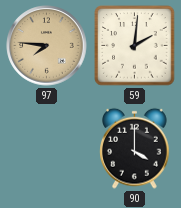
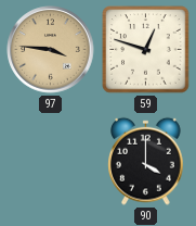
97: 7:46 -> 3:46
59: 2:01 -> 12:48
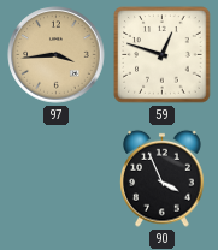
97: 3:46 -> 3:44
90: 4:00 -> 3:56
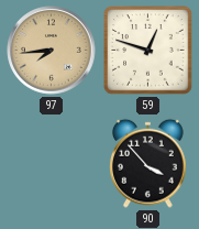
97: 3:44 -> 7:44
90: 3:56 -> 3:53
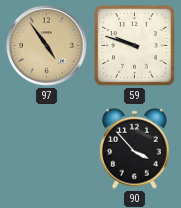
97: 7:44 -> 4:54
59: 12:48 -> 9:48
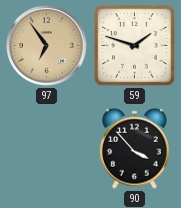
97: 4:54 -> 6:54
59: 9:48 -> 1:48
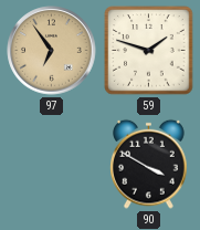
90: 3:53 -> 3:50
